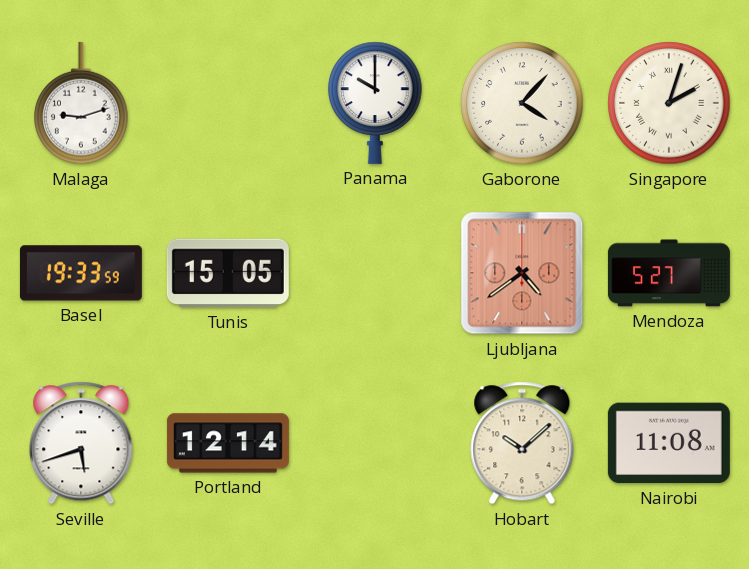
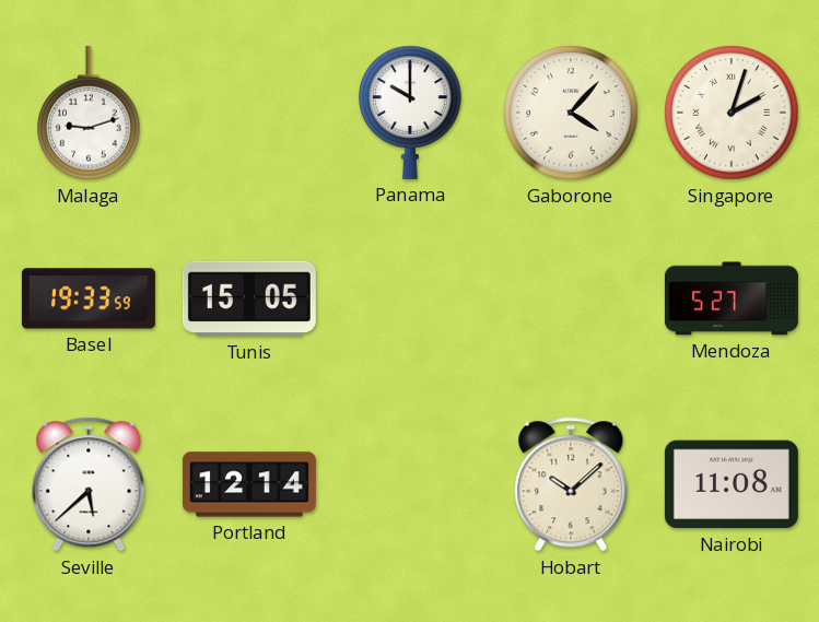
Ljubljana: 4:39 -> none
Seville: 5:42 -> 5:38
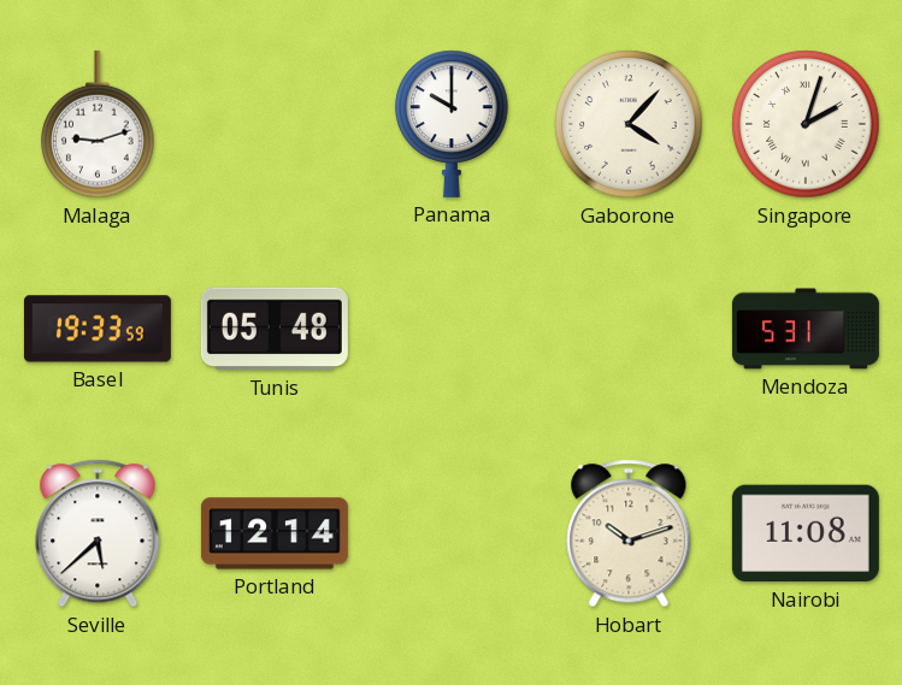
Tunis: 15:05 -> 05:48
Mendoza: 5:27 -> 5:31
Hobart: 10:08 -> 10:12
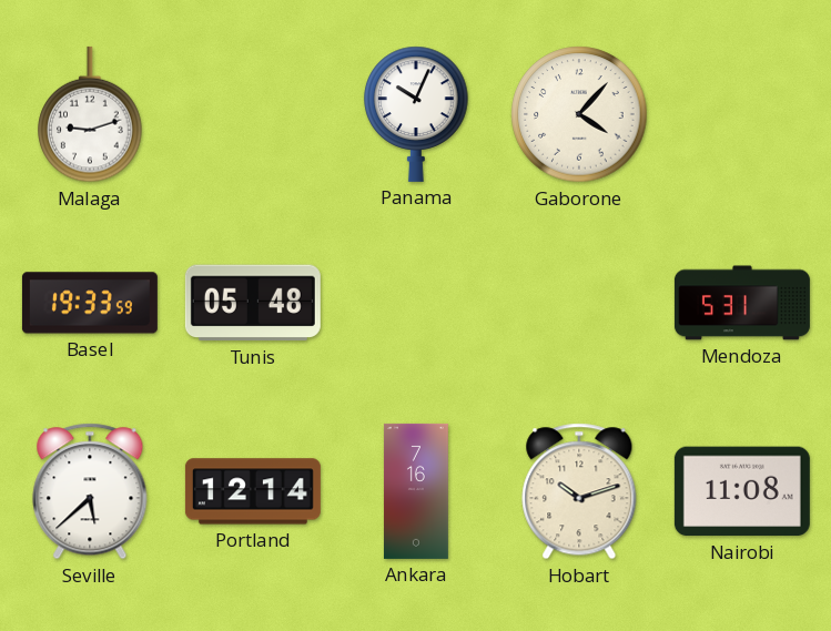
Panama: 10:00 -> 10:04
Singapore: 2:03 -> none
Ankara: none -> 7:16
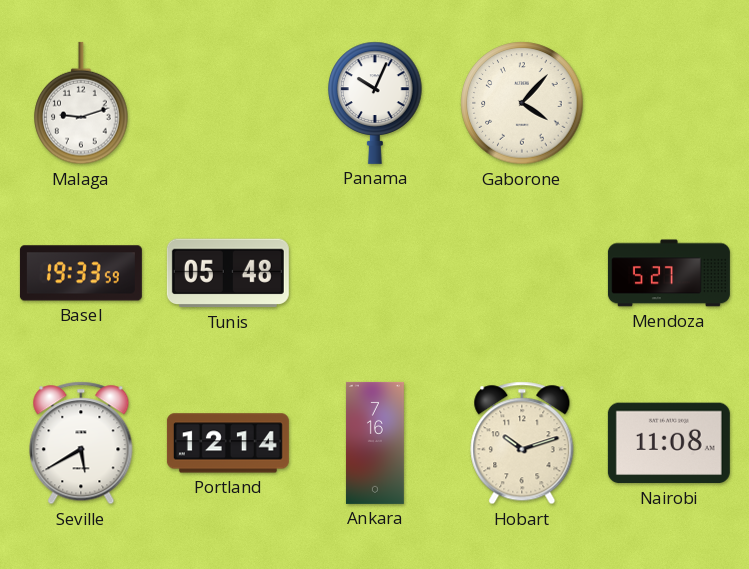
Mendoza: 5:31 -> 5:27
Seville: 5:38 -> 5:40
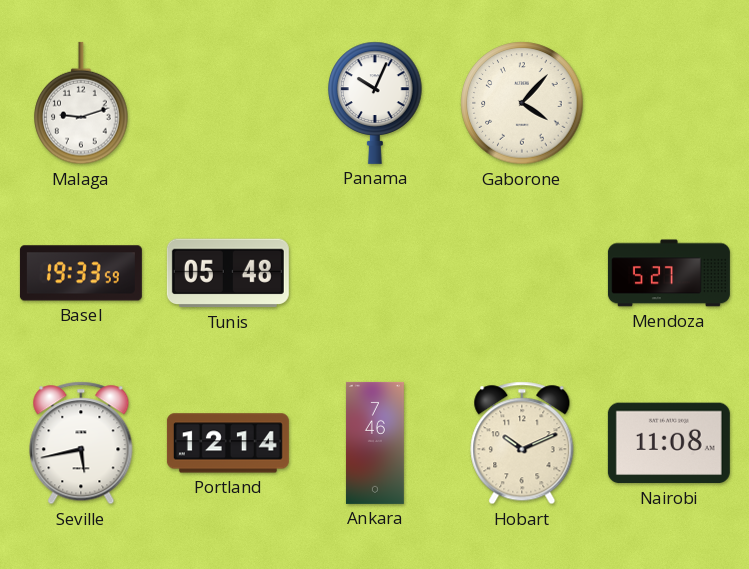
Seville: 5:40 -> 5:43
Ankara: 7:16 -> 7:46
Hobart: 10:12 -> 10:11
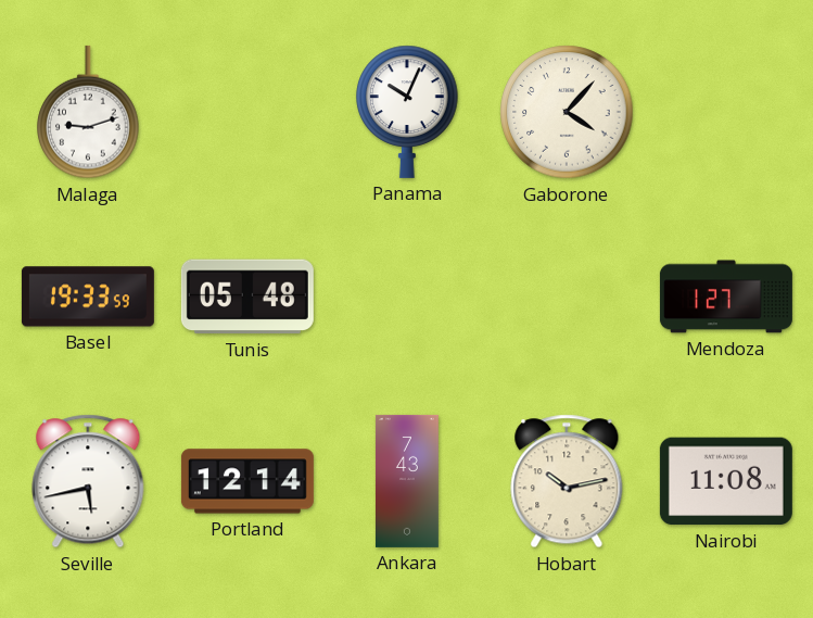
Mendoza: 5:27 -> 1:27
Ankara: 7:46 -> 7:43
Hobart: 10:11 -> 10:13
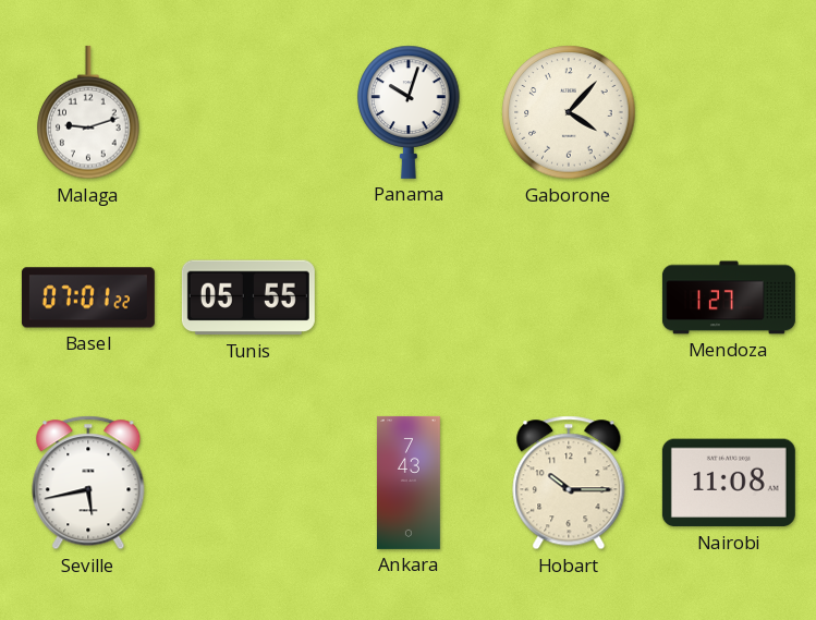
Panama: 10:04 -> 10:03
Basel: 19:33 -> 07:01
Tunis: 05:48 -> 05:55
Portland: 12:14 -> none
Hobart: 10:13 -> 10:15
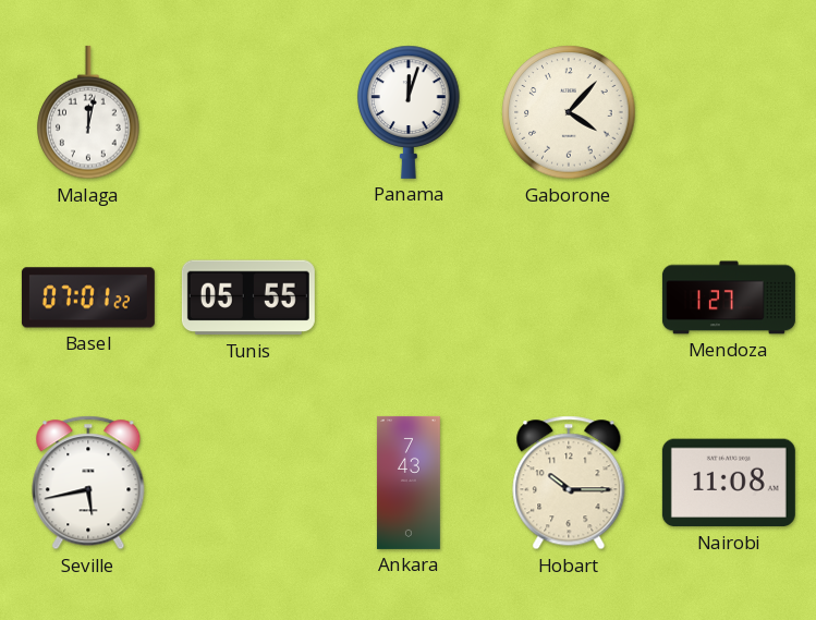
Malaga: 9:12 -> 12:02
Panama: 10:03 -> 12:03
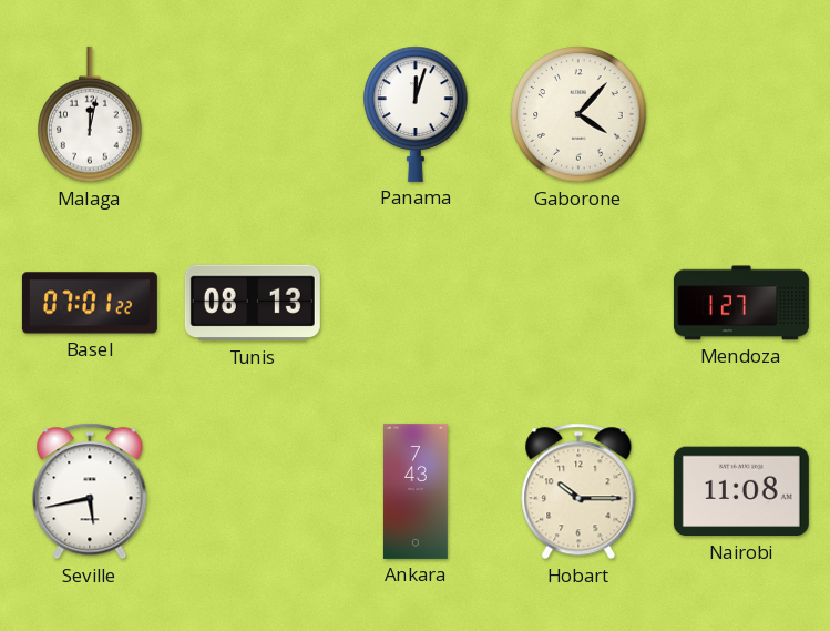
Tunis: 05:55 -> 08:13
